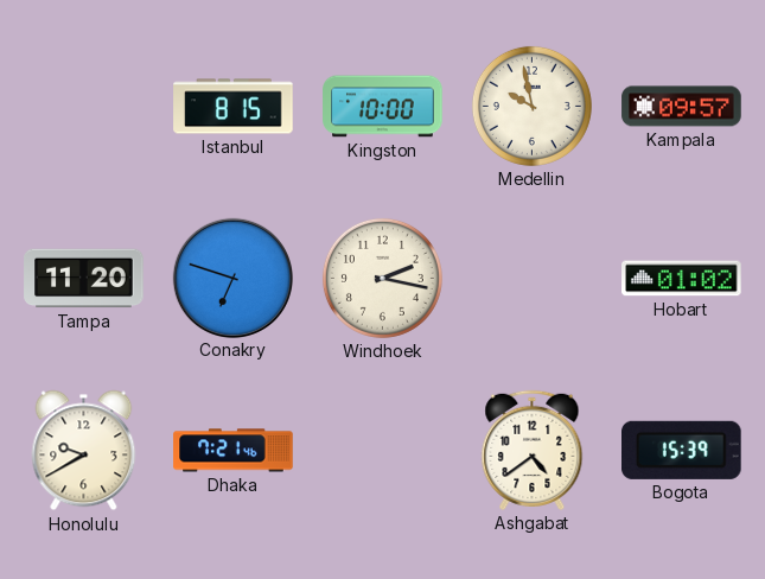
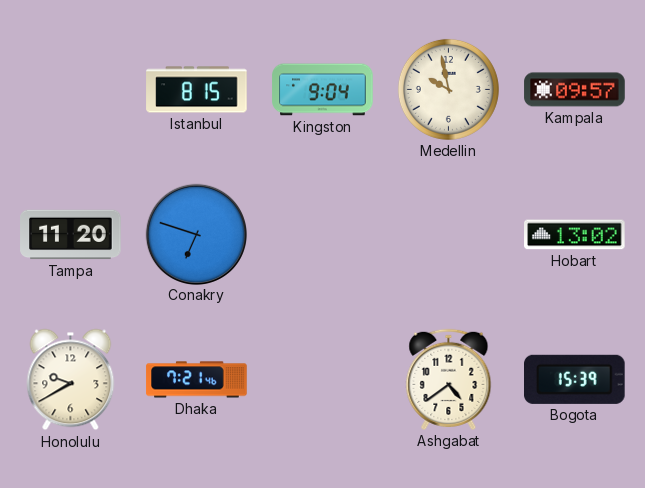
Kingston: 10:00 -> 9:04
Windhoek: 2:17 -> none
Hobart: 01:02 -> 13:02
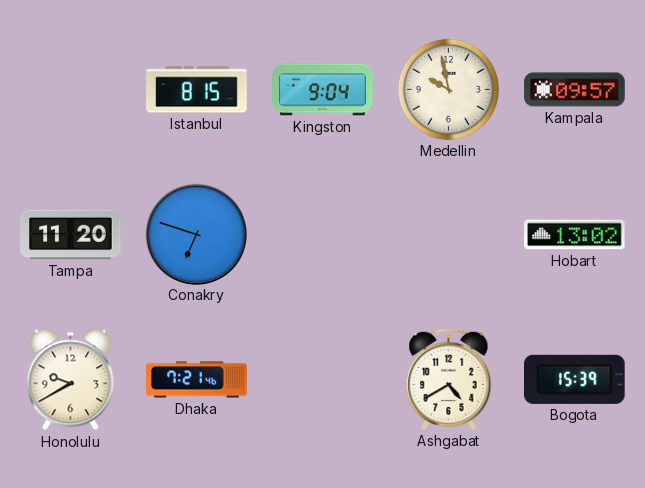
Ashgabat: 4:39 -> 4:40
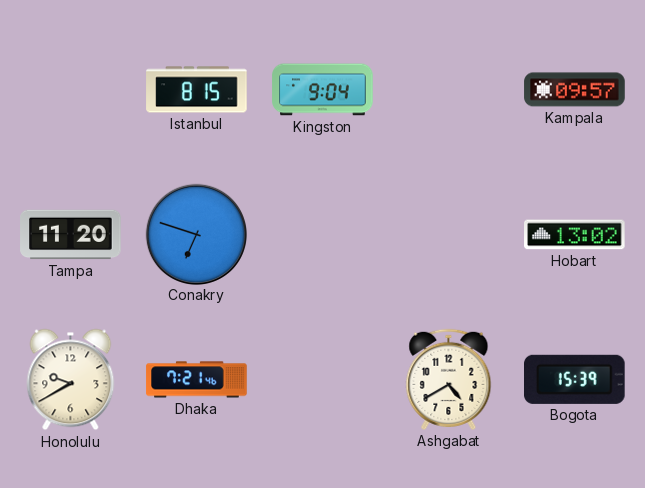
Medellin: 9:58 -> none
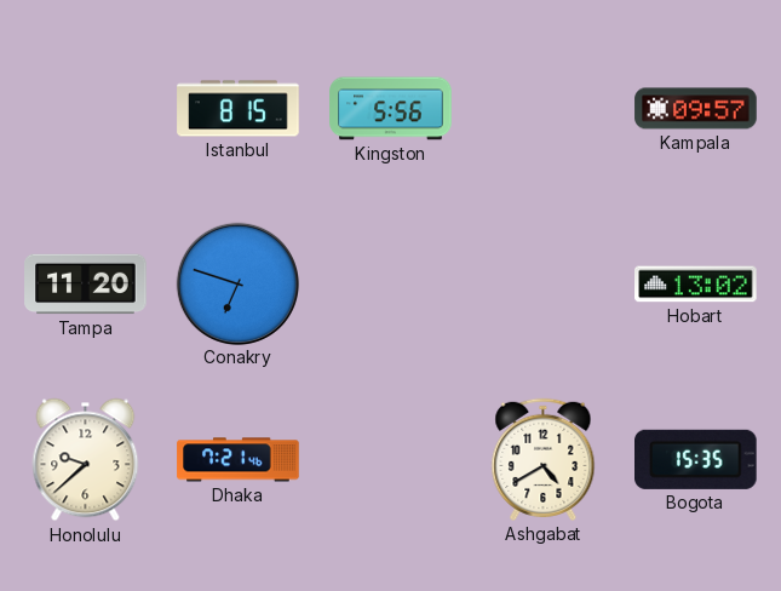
Kingston: 9:04 -> 5:56
Honolulu: 9:40 -> 9:38
Bogota: 15:39 -> 15:35
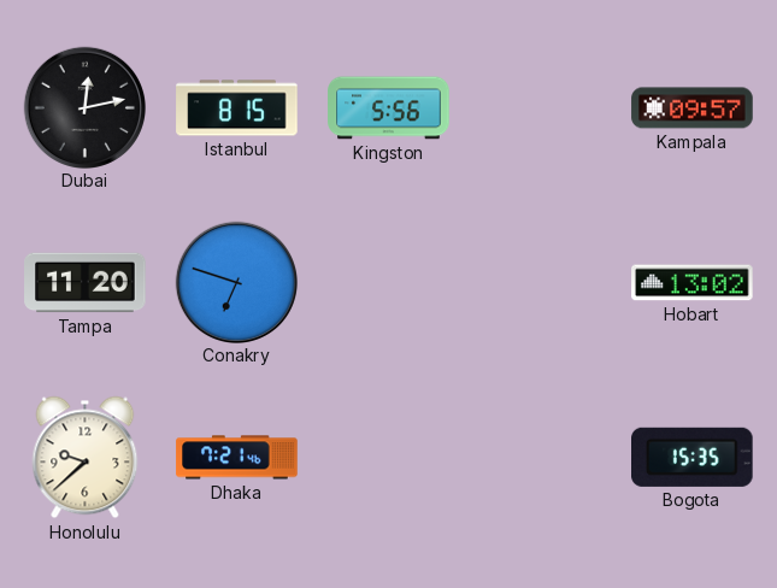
Dubai: none -> 12:13
Ashgabat: 4:40 -> none
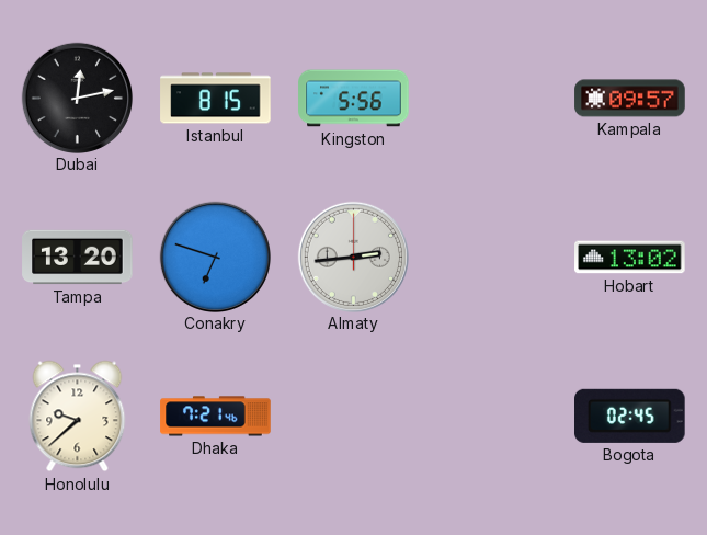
Tampa: 11:20 -> 13:20
Almaty: none -> 2:44
Bogota: 15:35 -> 02:45
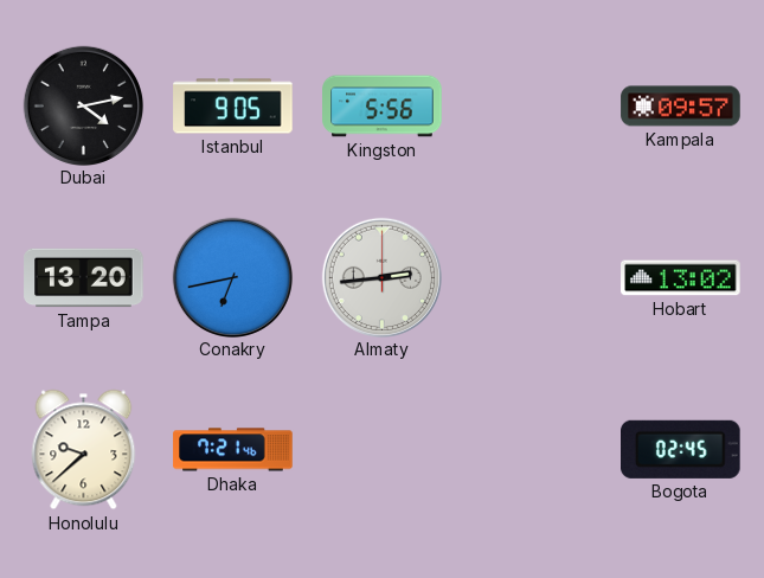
Dubai: 12:13 -> 4:13
Istanbul: 8:15 -> 9:05
Conakry: 6:48 -> 6:43
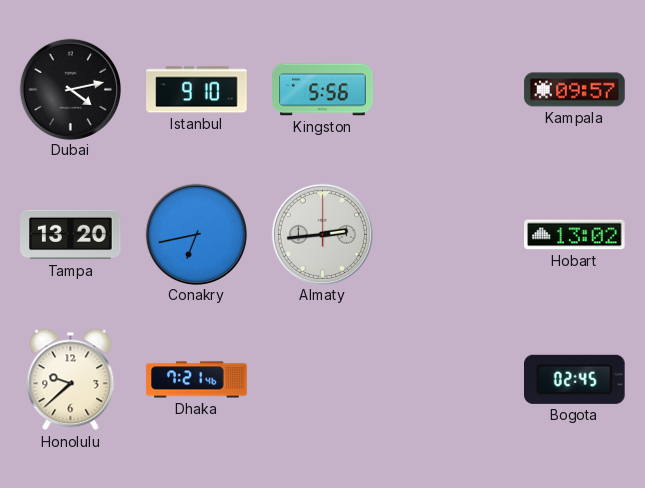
Istanbul: 9:05 -> 9:10
